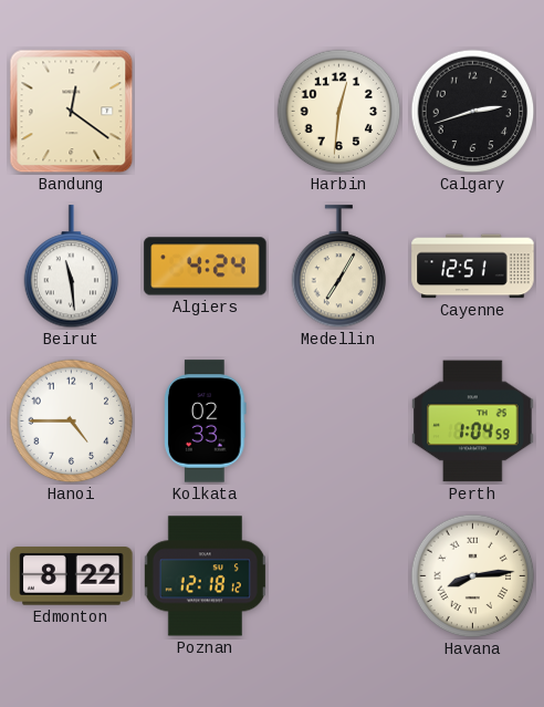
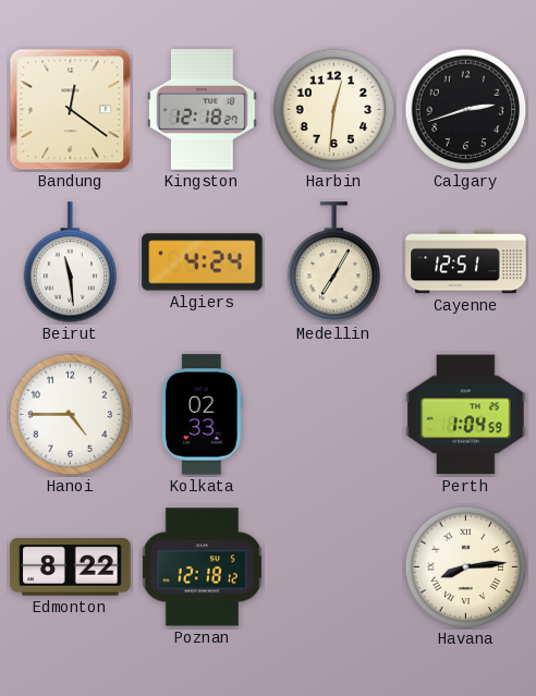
Kingston: none -> 12:18
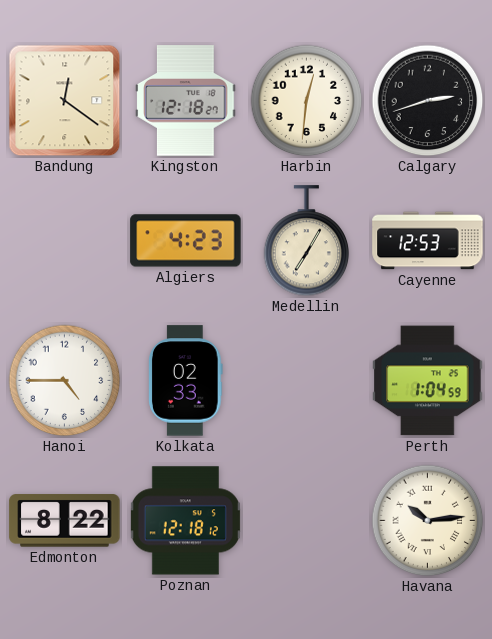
Beirut: 11:29 -> none
Algiers: 4:24 -> 4:23
Cayenne: 12:51 -> 12:53
Havana: 8:14 -> 10:14
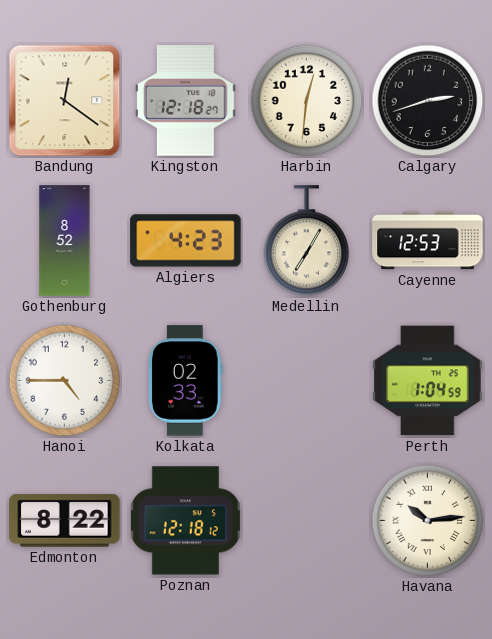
Gothenburg: none -> 8:52
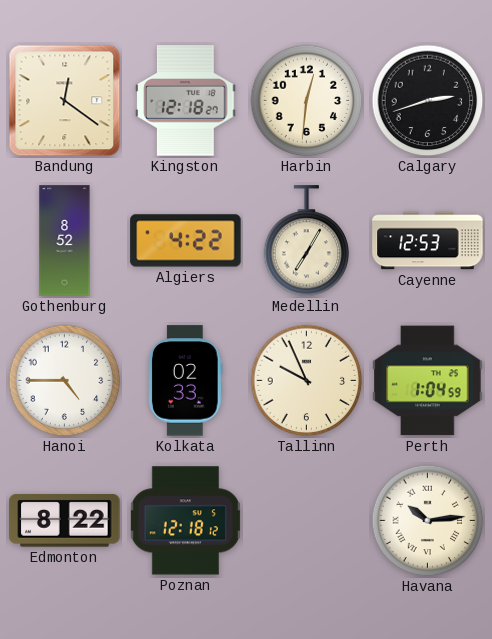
Algiers: 4:23 -> 4:22
Tallinn: none -> 9:56
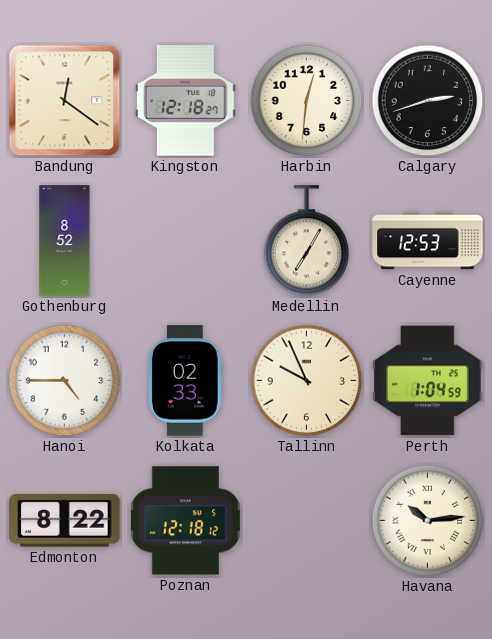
Algiers: 4:22 -> none
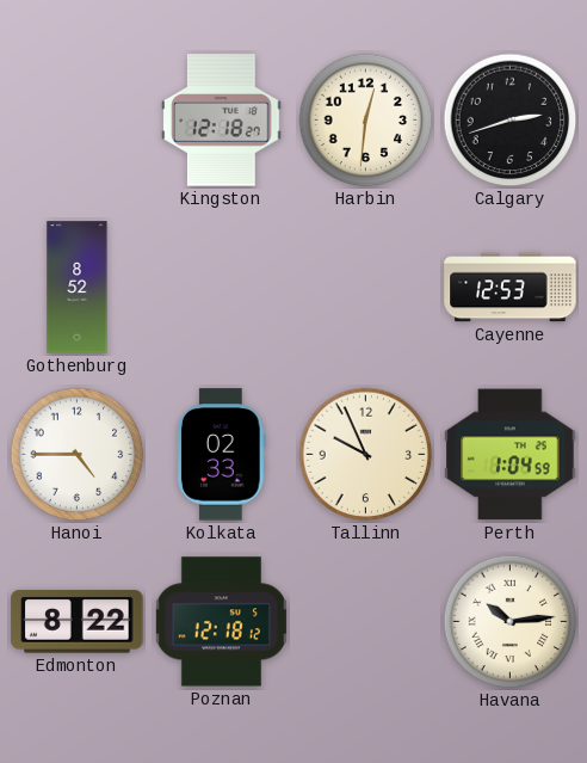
Bandung: 12:21 -> none
Medellin: 7:05 -> none
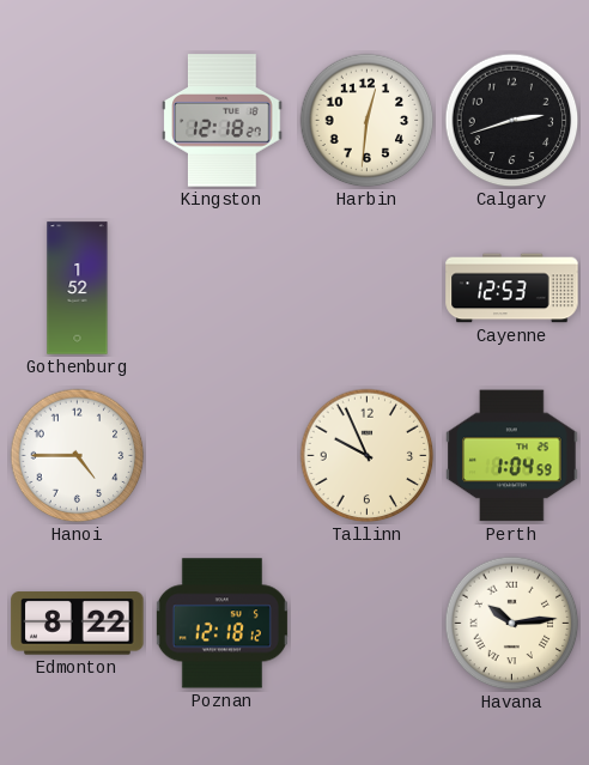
Gothenburg: 8:52 -> 1:52
Kolkata: 02:33 -> none
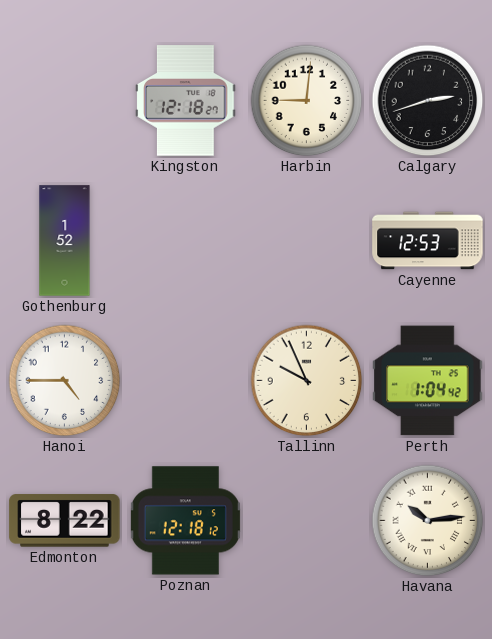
Harbin: 12:31 -> 9:01
Perth: 1:04:59 -> 1:04:42
